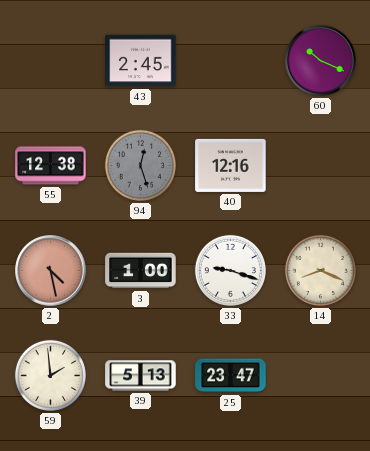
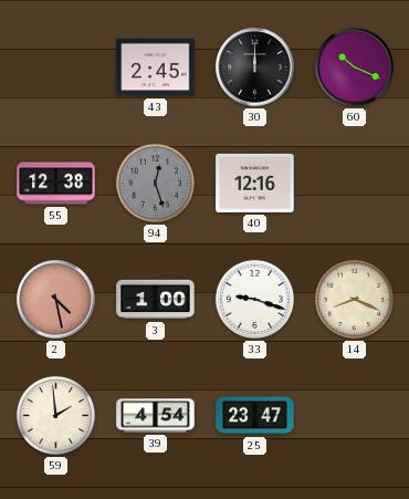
30: none -> 12:00
39: 5:13 -> 4:54
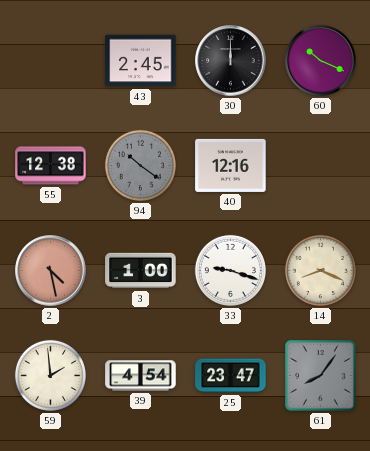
94: 12:27 -> 10:21
61: none -> 8:06
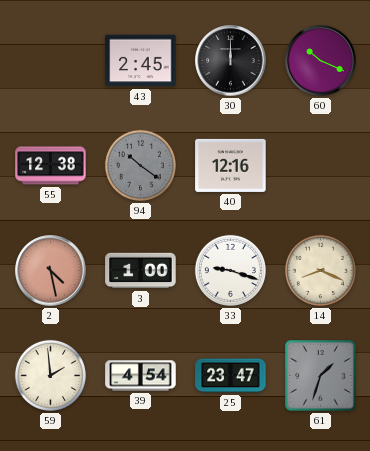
61: 8:06 -> 1:33
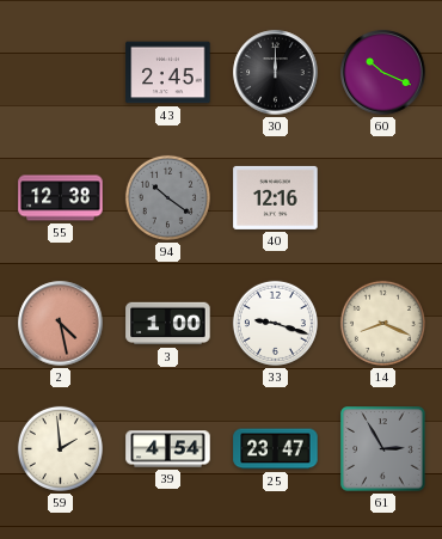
61: 1:33 -> 2:55
